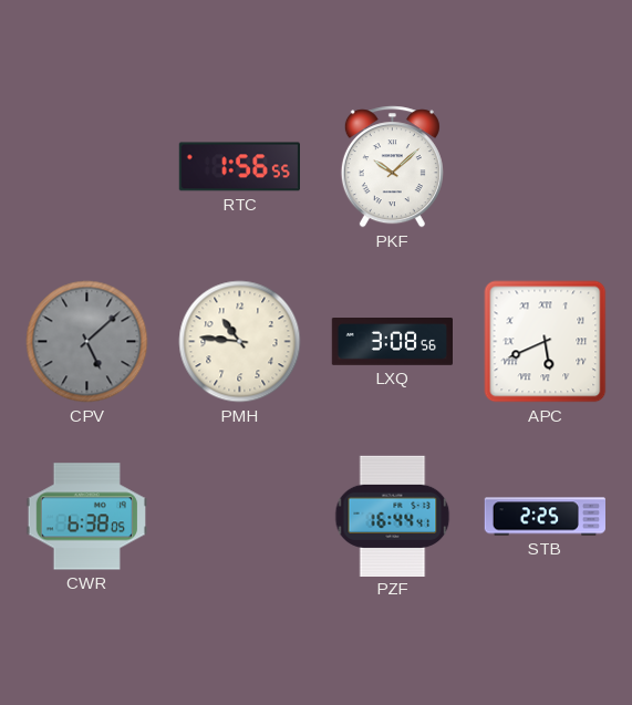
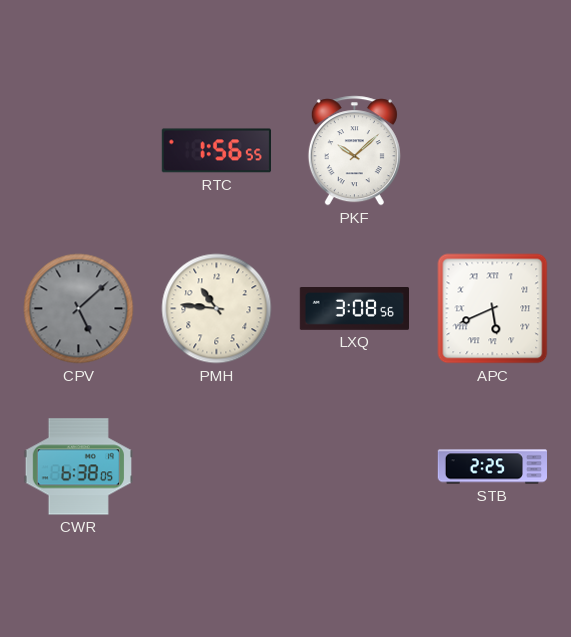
PZF: 16:44 -> none
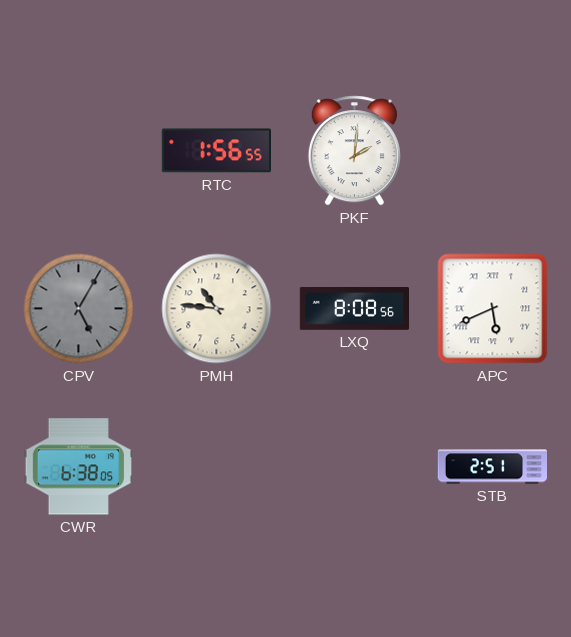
PKF: 10:08 -> 2:01
CPV: 5:08 -> 5:05
LXQ: 3:08 -> 8:08
STB: 2:25 -> 2:51
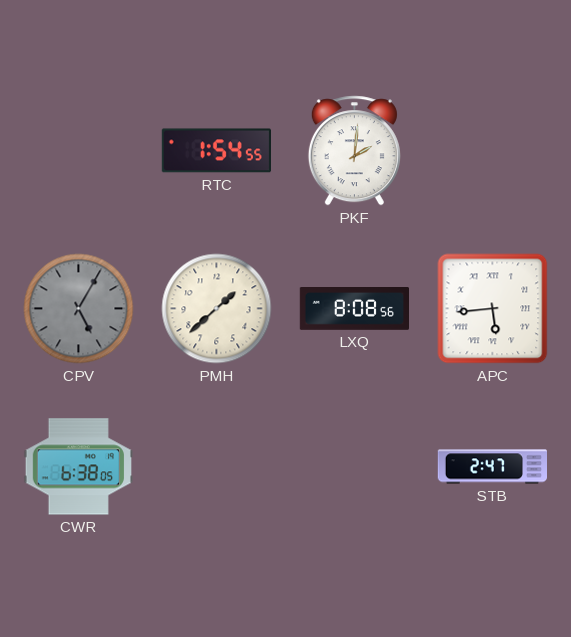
RTC: 1:56 -> 1:54
PMH: 10:46 -> 1:38
APC: 5:41 -> 5:44
STB: 2:51 -> 2:47
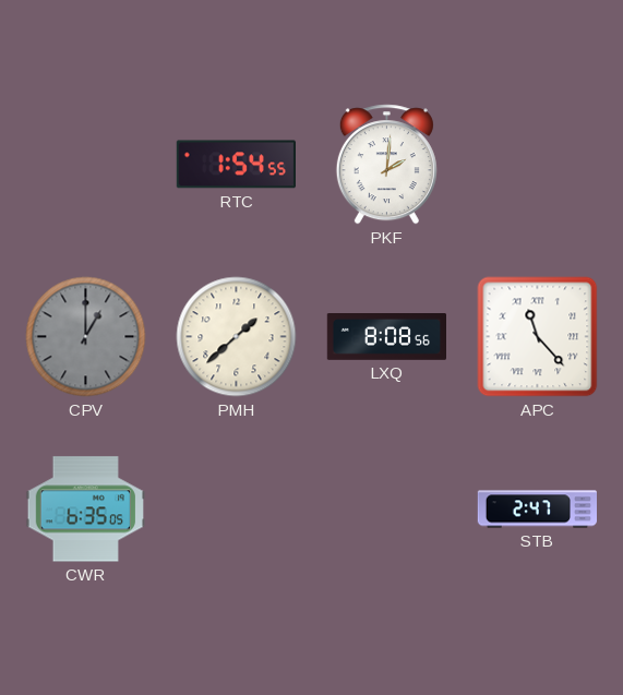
CPV: 5:05 -> 1:00
APC: 5:44 -> 11:23
CWR: 6:38 -> 6:35
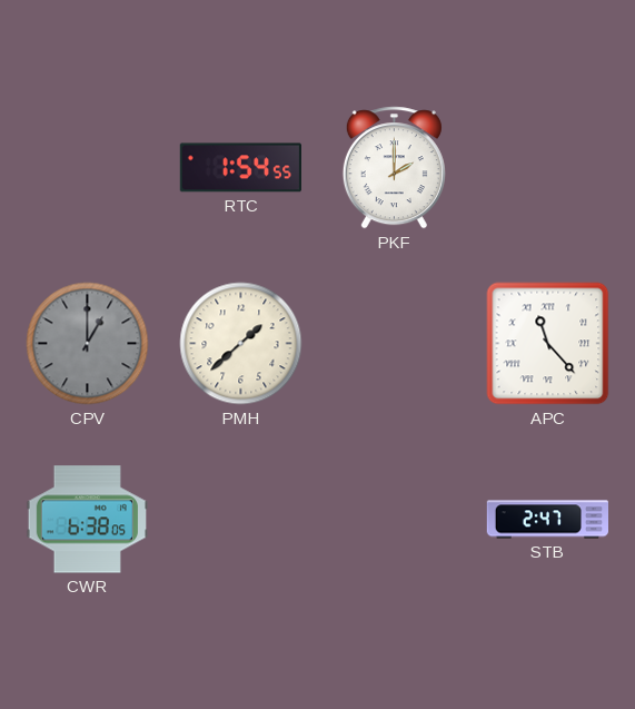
PKF: 2:01 -> 2:00
LXQ: 8:08 -> none
CWR: 6:35 -> 6:38
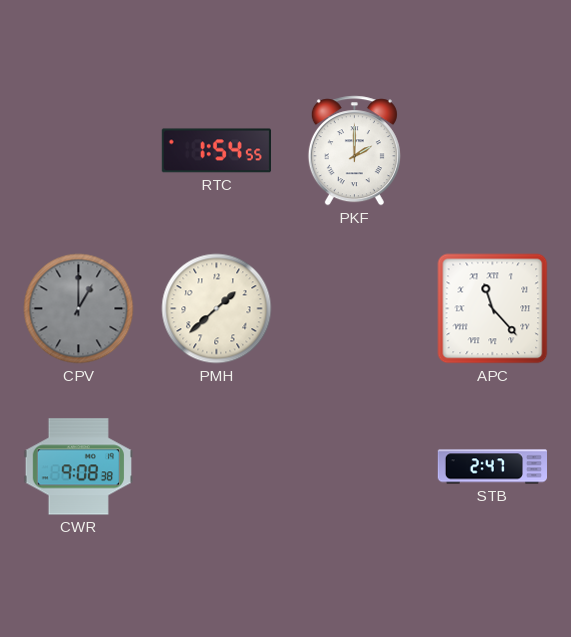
CWR: 6:38 -> 9:08
